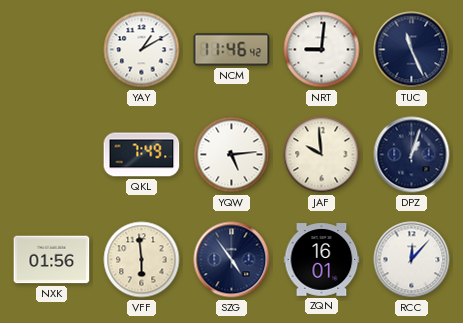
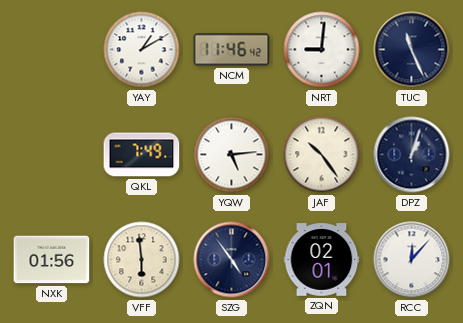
JAF: 9:59 -> 10:24
ZQN: 16:01 -> 02:01
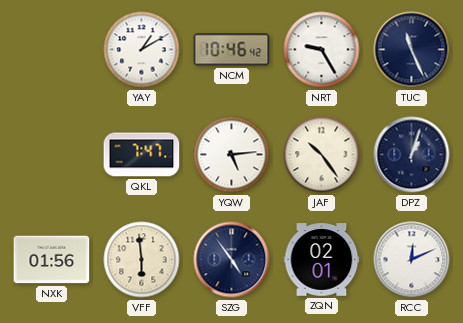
NCM: 11:46 -> 10:46
NRT: 9:01 -> 9:25
QKL: 7:49 -> 7:47
RCC: 12:07 -> 12:11
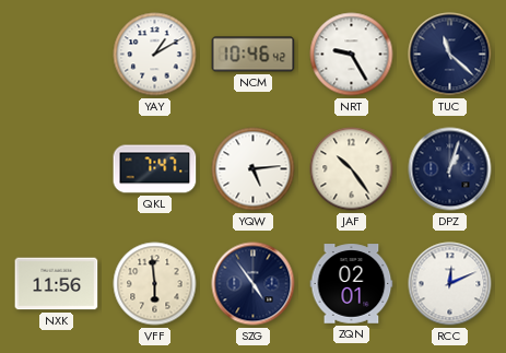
TUC: 11:26 -> 11:22
NXK: 01:56 -> 11:56
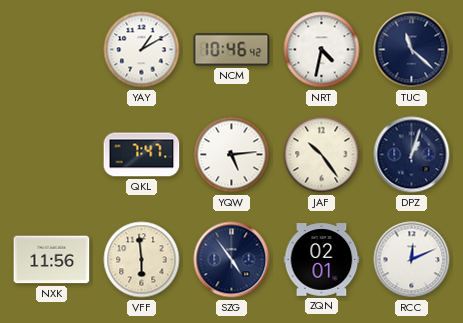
NRT: 9:25 -> 4:32
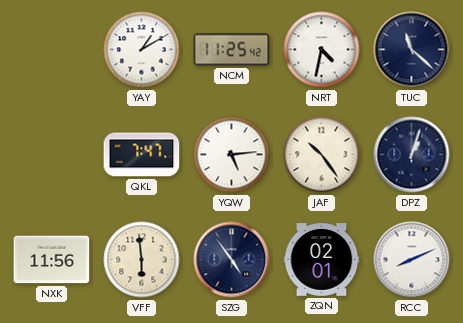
NCM: 10:46 -> 11:25
RCC: 12:11 -> 8:11
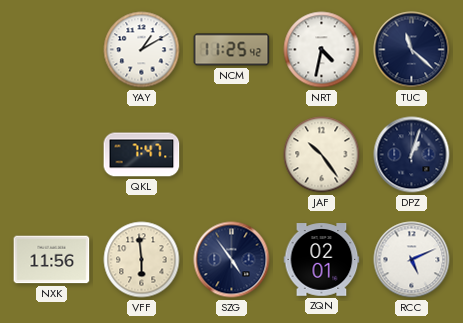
YQW: 5:14 -> none
RCC: 8:11 -> 5:11
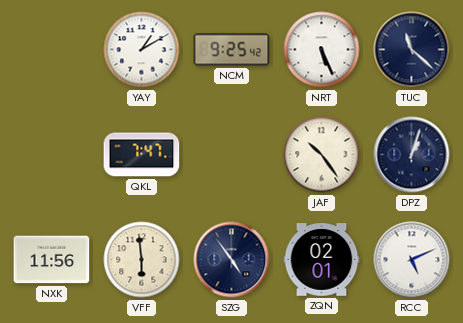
NCM: 11:25 -> 9:25
NRT: 4:32 -> 5:26
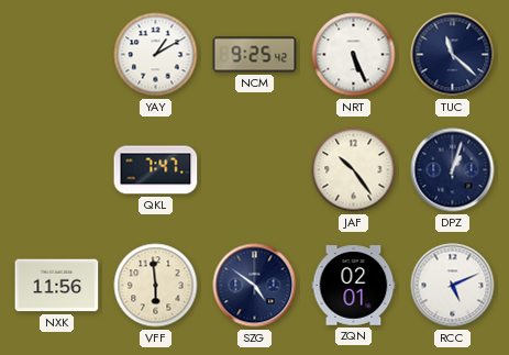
SZG: 4:54 -> 4:51
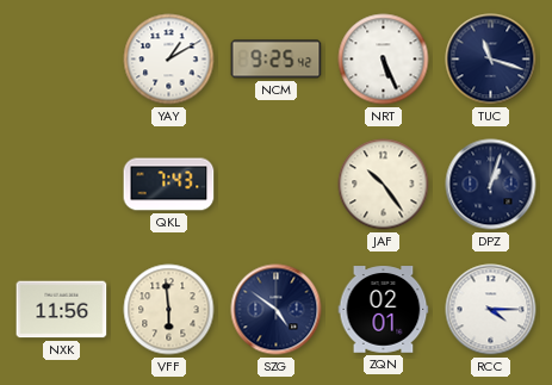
TUC: 11:22 -> 11:18
QKL: 7:47 -> 7:43
RCC: 5:11 -> 4:15
